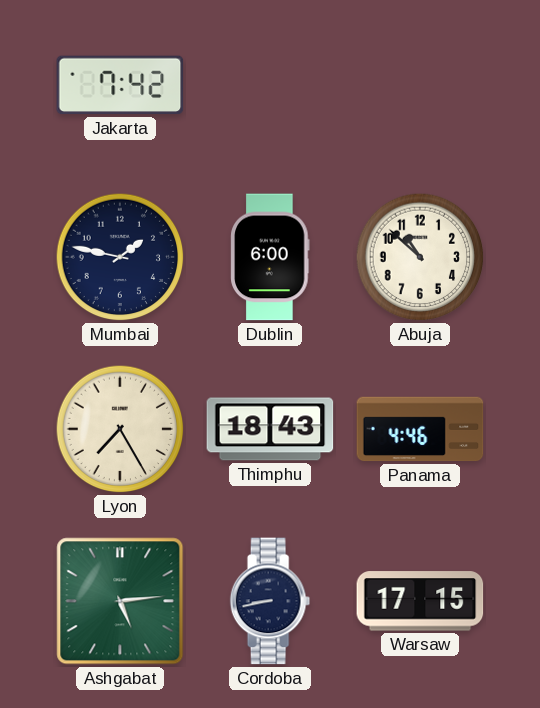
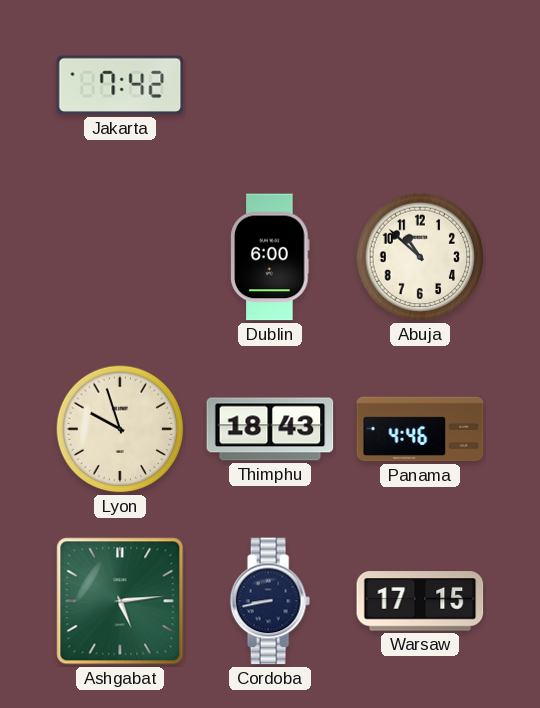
Mumbai: 1:47 -> none
Lyon: 7:25 -> 9:57
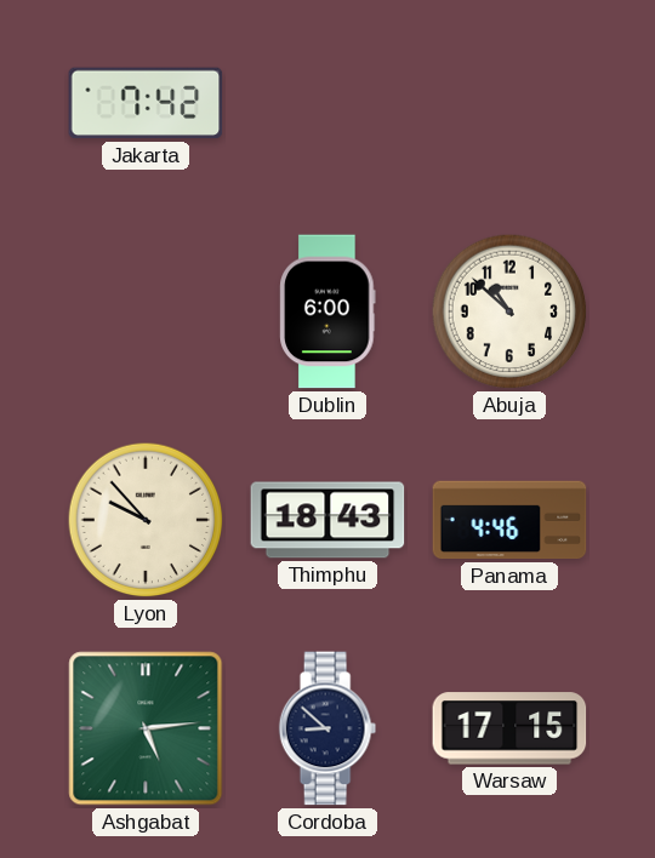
Lyon: 9:57 -> 9:53
Cordoba: 8:43 -> 8:52
